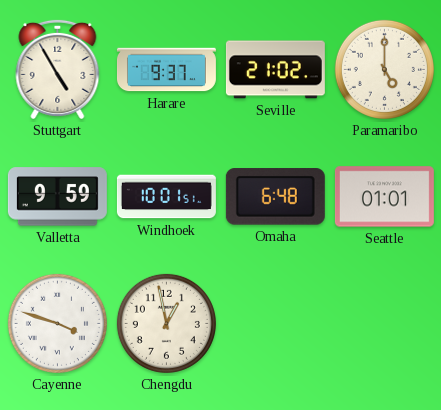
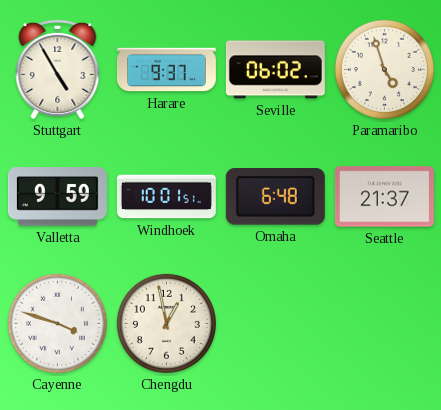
Seville: 21:02 -> 06:02
Paramaribo: 5:00 -> 4:57
Seattle: 01:01 -> 21:37
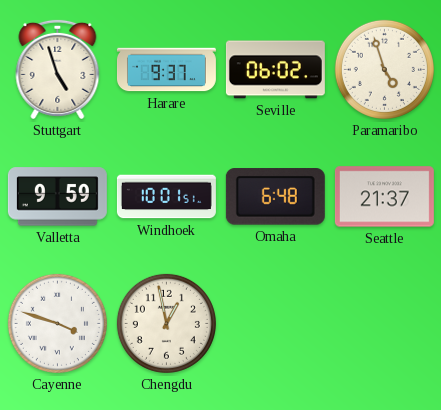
Stuttgart: 4:55 -> 4:57
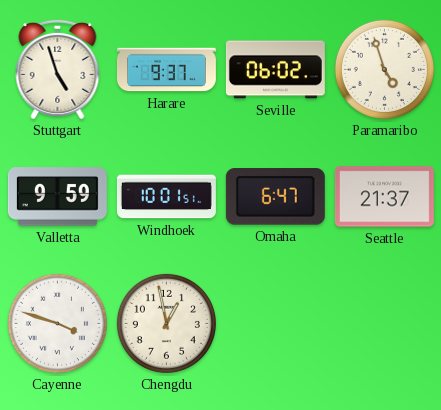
Omaha: 6:48 -> 6:47
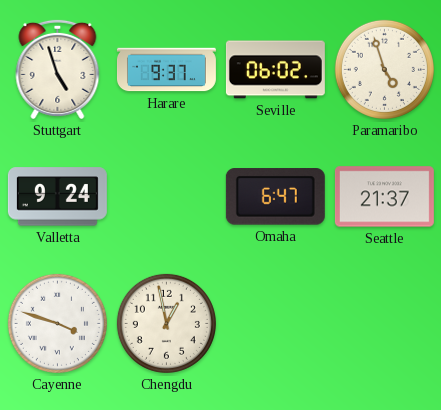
Valletta: 9:59 -> 9:24
Windhoek: 10:01 -> none
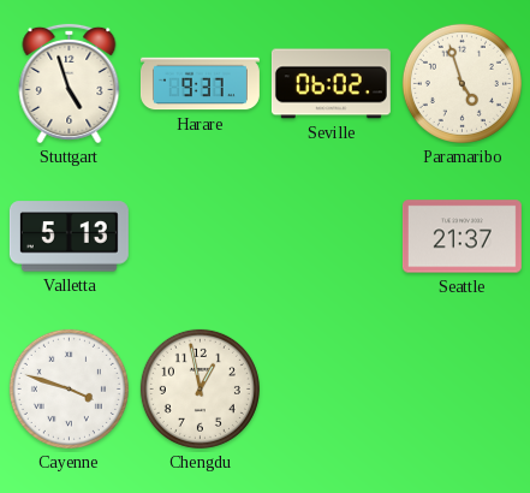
Valletta: 9:24 -> 5:13
Omaha: 6:47 -> none
